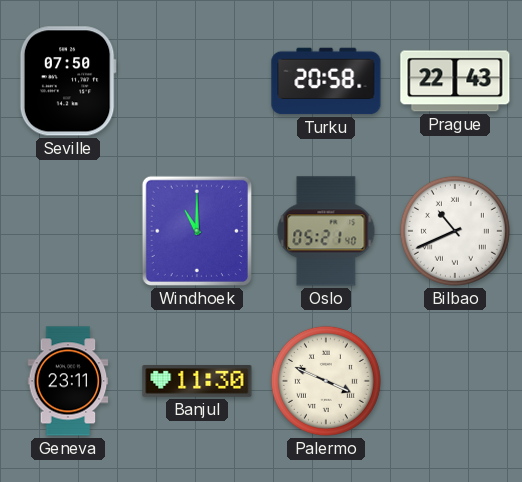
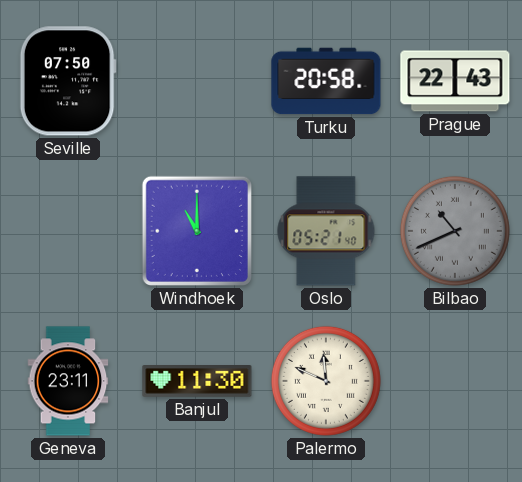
Bilbao dial: white -> grey
Palermo: 3:49 -> 11:49
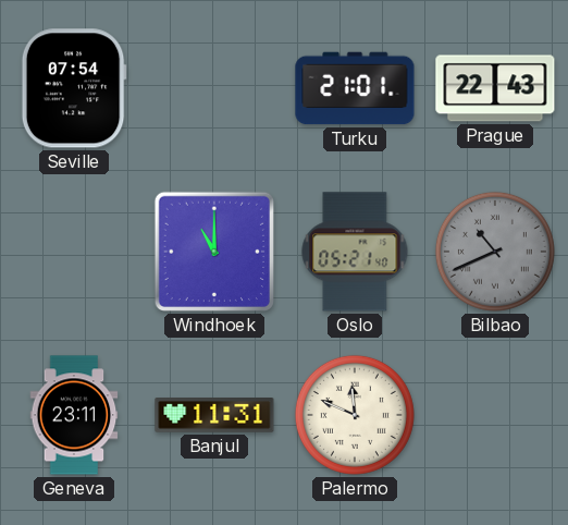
Seville: 07:50 -> 07:54
Turku: 20:58 -> 21:01
Banjul: 11:30 -> 11:31
